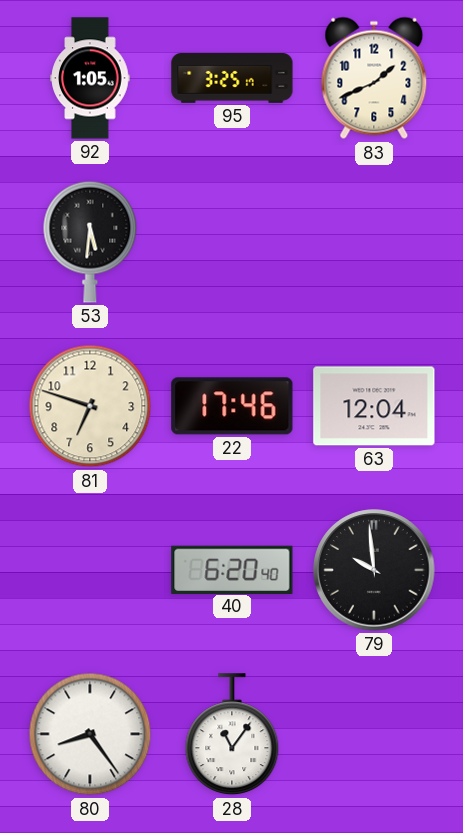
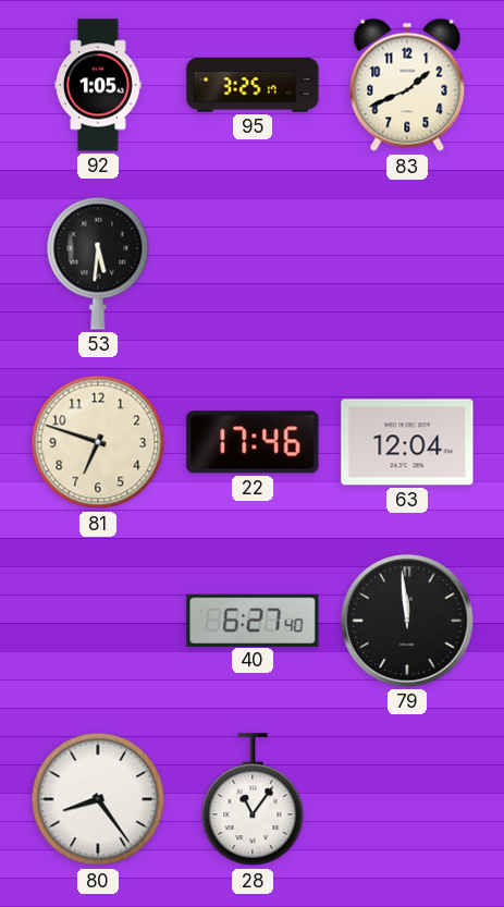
40: 6:20 -> 6:27
79: 9:59 -> 11:59
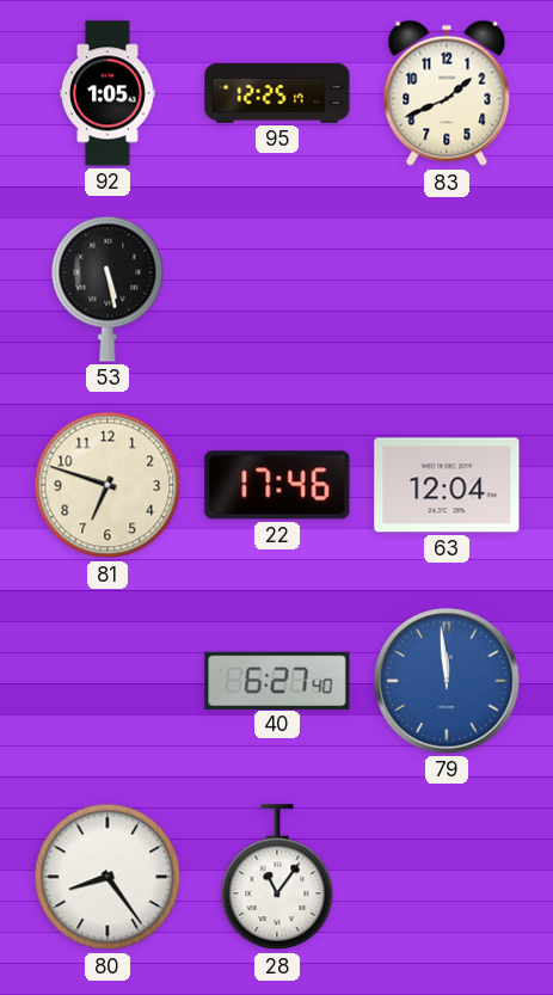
95: 3:25 -> 12:25
53: 5:31 -> 5:28
79 dial: black -> blue
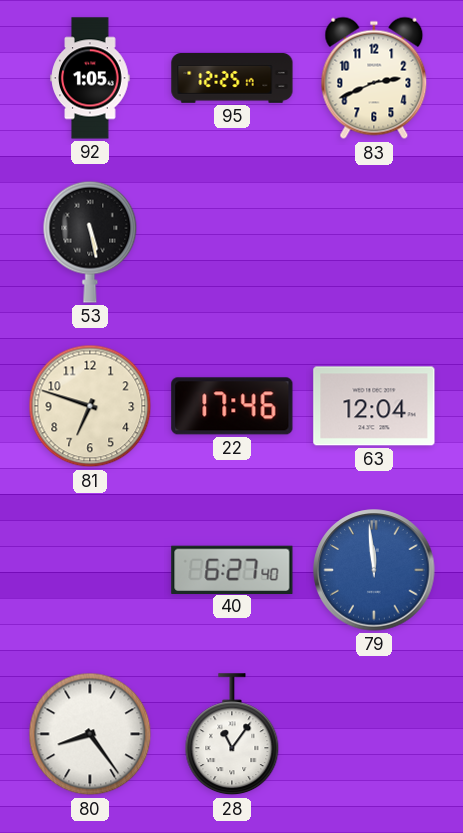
83: 1:41 -> 2:41
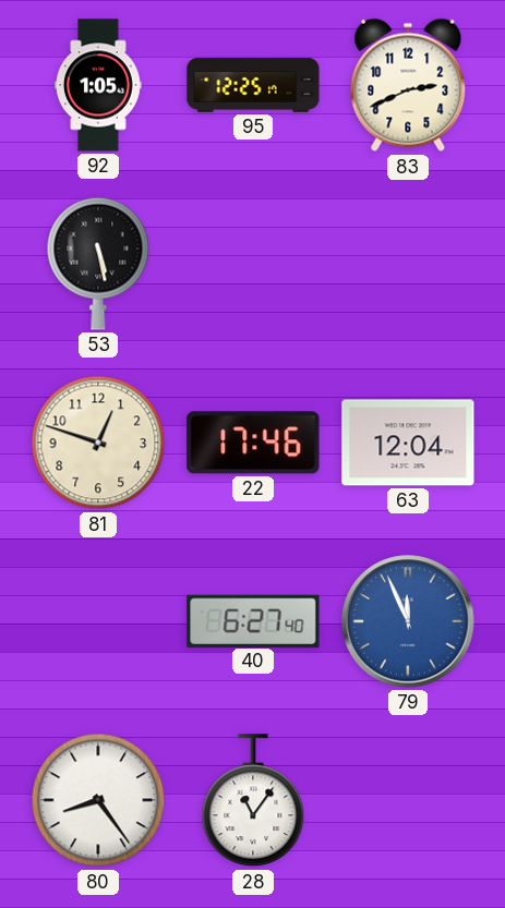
81: 6:48 -> 12:48
79: 11:59 -> 11:56
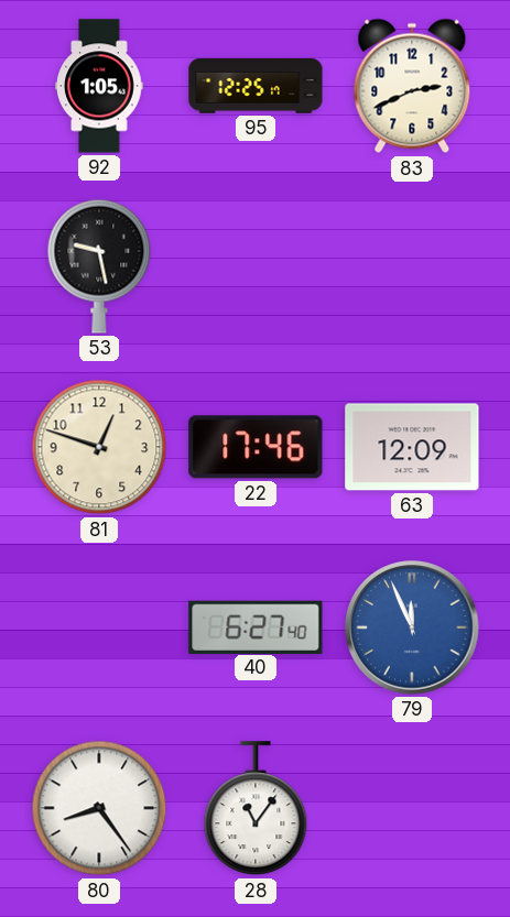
53: 5:28 -> 9:28
63: 12:04 -> 12:09
